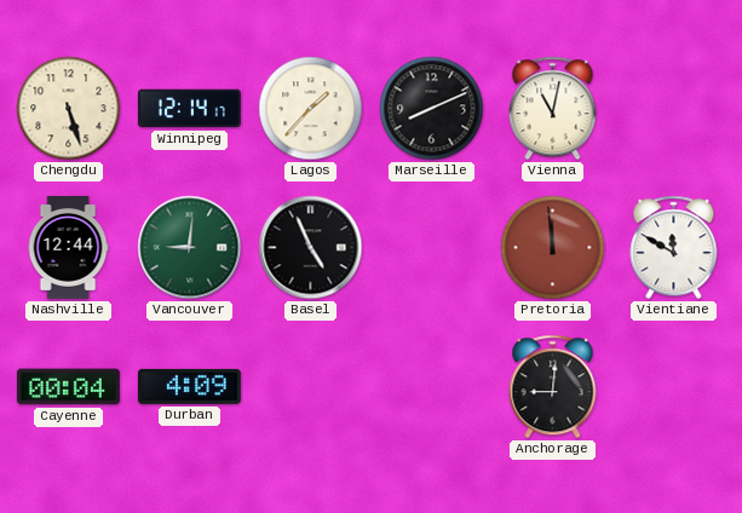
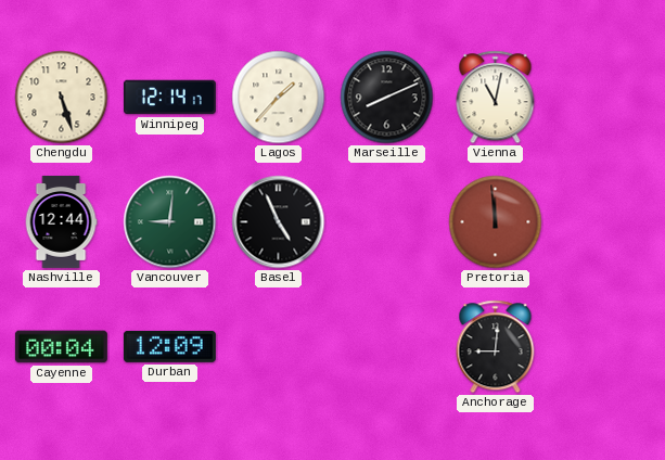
Vientiane: 11:50 -> none
Durban: 4:09 -> 12:09
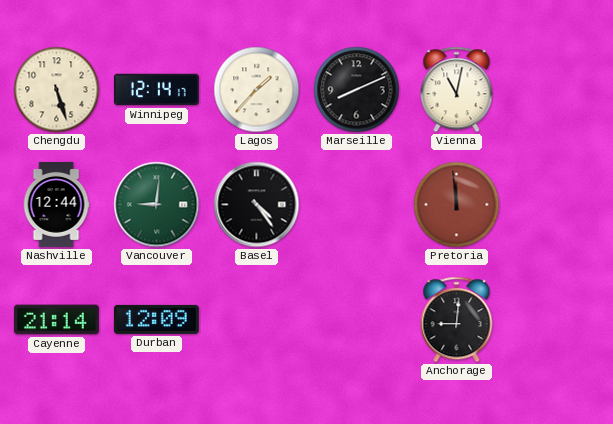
Basel: 4:56 -> 4:24
Cayenne: 00:04 -> 21:14
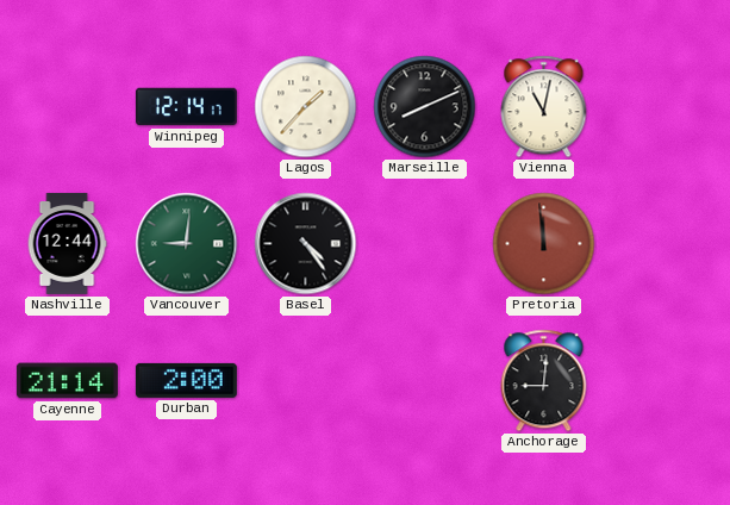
Chengdu: 5:27 -> none
Durban: 12:09 -> 2:00
